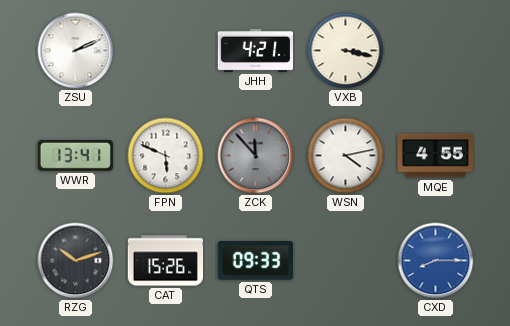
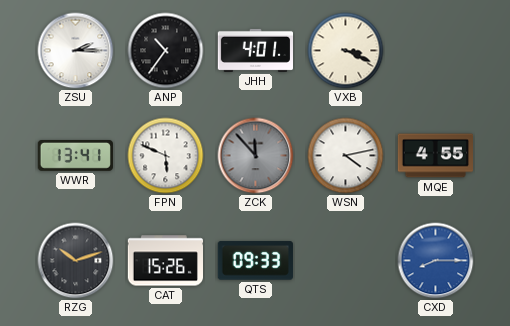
ZSU: 2:11 -> 2:15
ANP: none -> 10:36
JHH: 4:21 -> 4:01
VXB: 3:17 -> 3:19
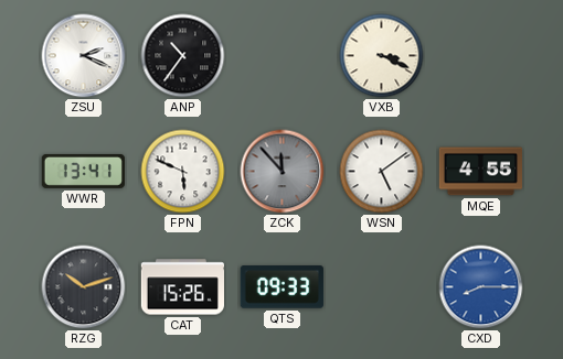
ZSU: 2:15 -> 2:19
JHH: 4:01 -> none
WSN: 4:13 -> 5:09
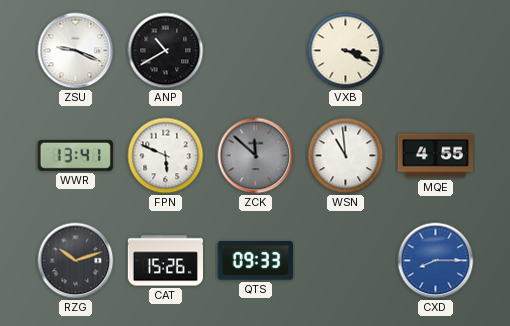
ZSU: 2:19 -> 9:19
ANP: 10:36 -> 10:40
ZCK: 11:53 -> 11:52
WSN: 5:09 -> 10:59
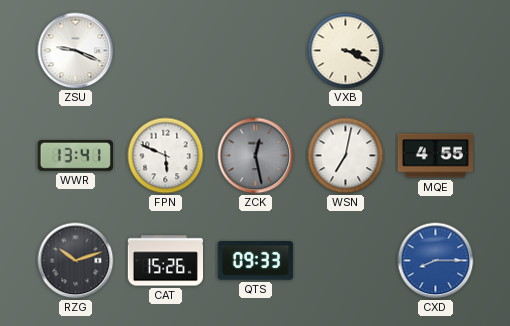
ANP: 10:40 -> none
ZCK: 11:52 -> 12:28
WSN: 10:59 -> 7:02
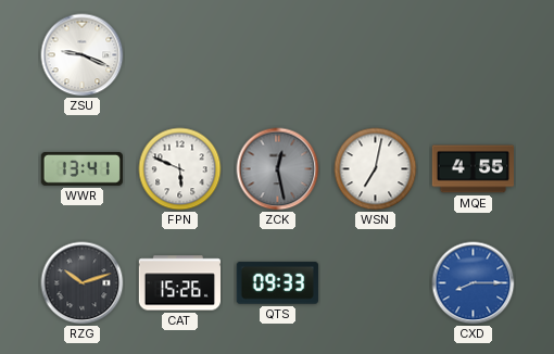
VXB: 3:19 -> none
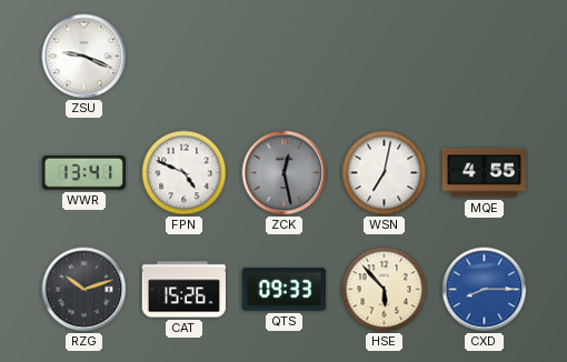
FPN: 5:49 -> 4:49
HSE: none -> 5:53
